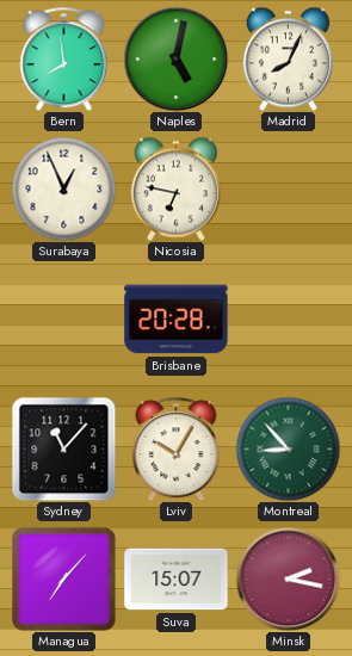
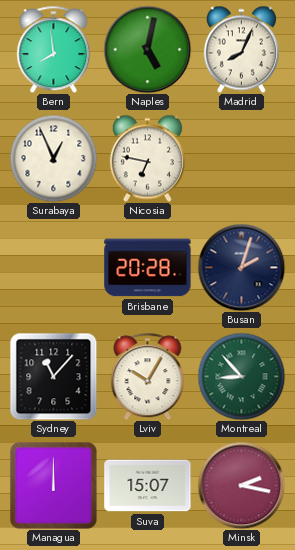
Busan: none -> 2:03
Managua: 7:07 -> 12:00
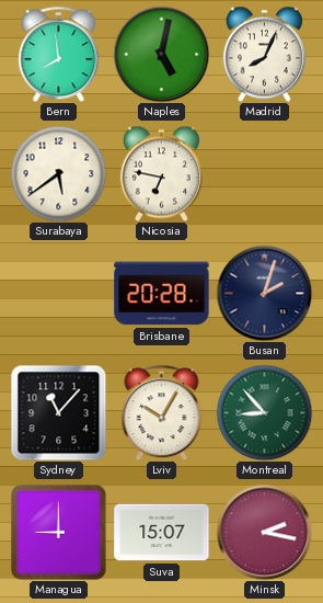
Surabaya: 12:56 -> 5:39
Managua: 12:00 -> 9:00
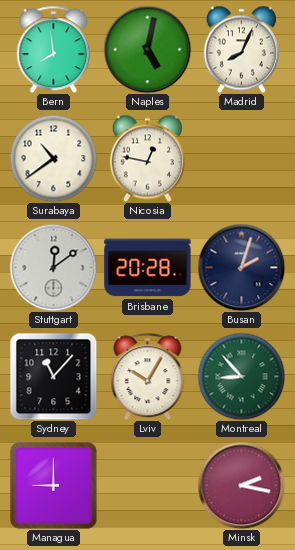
Surabaya: 5:39 -> 10:39
Nicosia: 6:47 -> 12:47
Stuttgart: none -> 12:09
Suva: 15:07 -> none
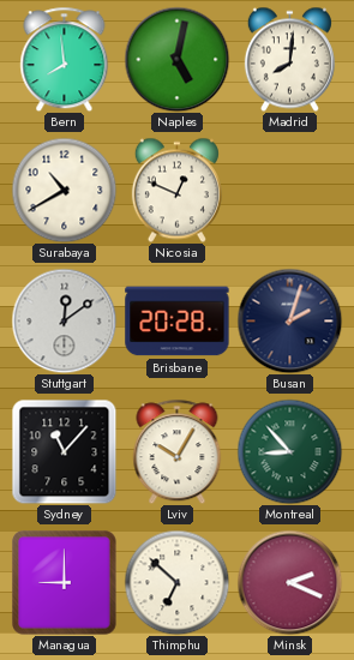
Madrid: 8:04 -> 8:01
Surabaya: 10:39 -> 10:40
Nicosia: 12:47 -> 12:49
Thimphu: none -> 6:52
Minsk: 2:17 -> 2:19
